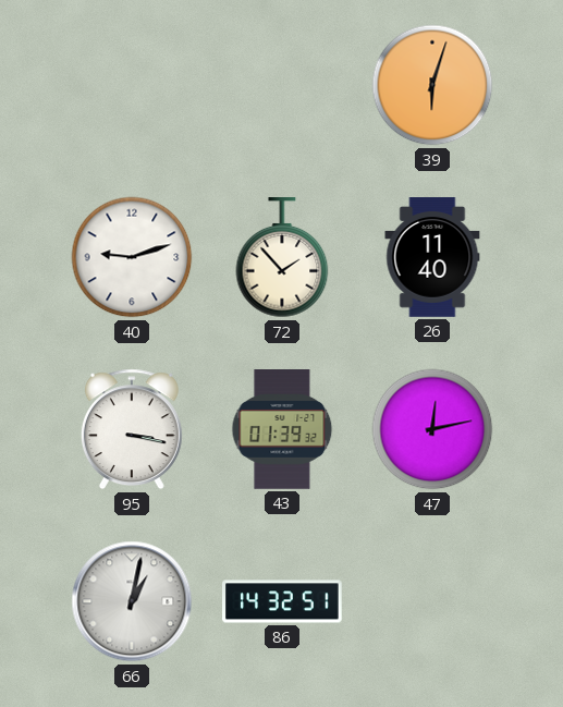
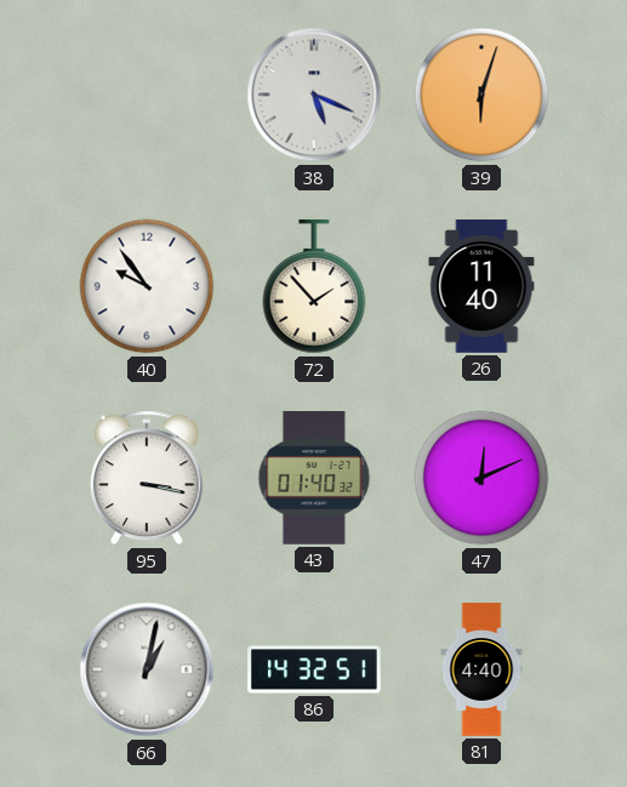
38: none -> 5:19
40: 9:12 -> 9:54
43: 01:39 -> 01:40
47: 12:13 -> 12:11
81: none -> 4:40
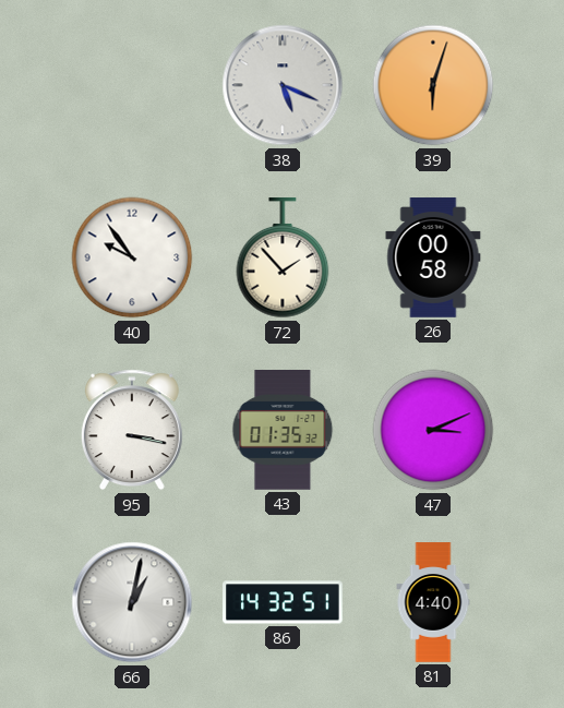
26: 11:40 -> 00:58
43: 01:40 -> 01:35
47: 12:11 -> 3:11
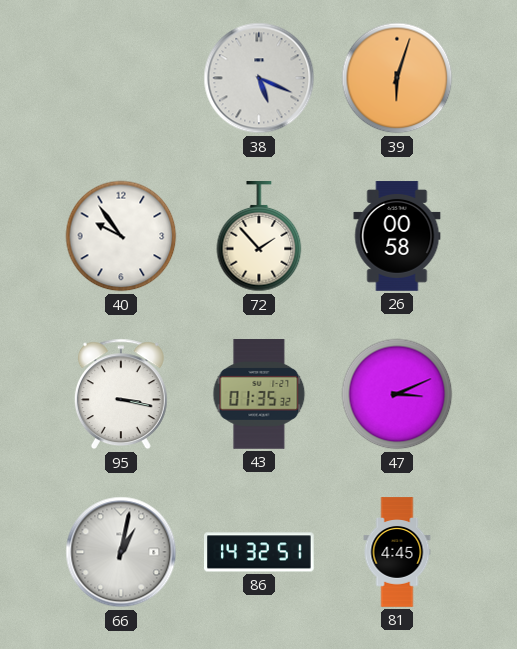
81: 4:40 -> 4:45
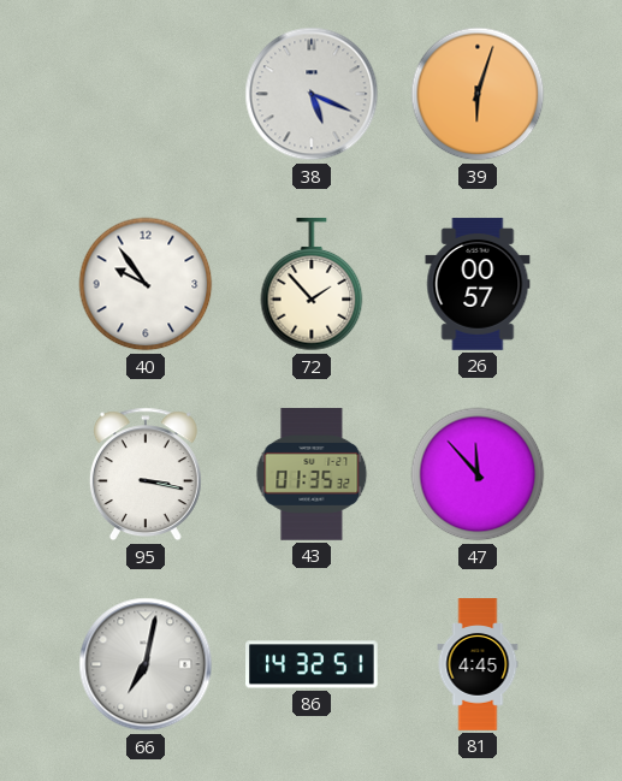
26: 00:58 -> 00:57
47: 3:11 -> 11:53
66: 1:02 -> 7:02
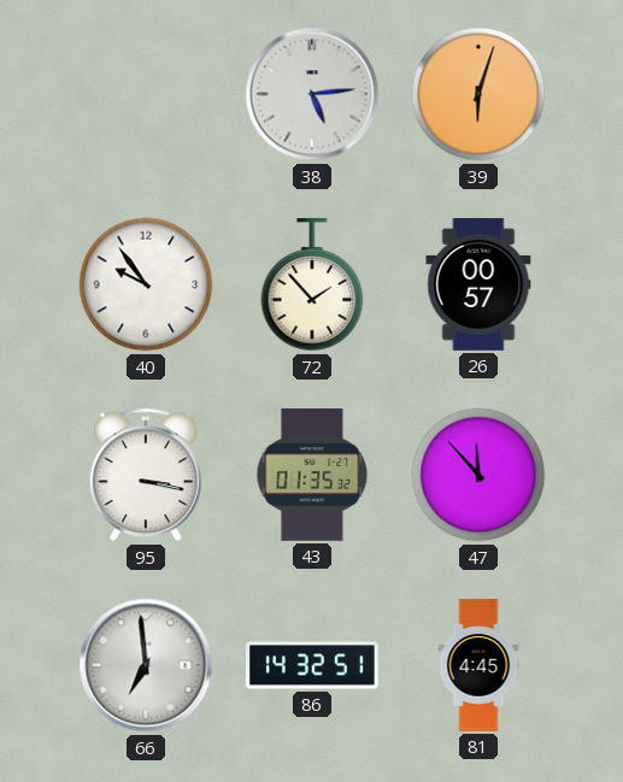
38: 5:19 -> 5:14
66: 7:02 -> 6:59
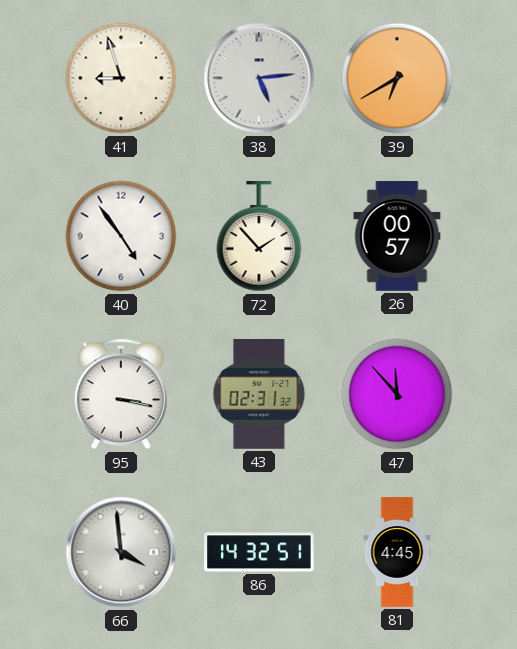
41: none -> 8:57
39: 6:03 -> 6:40
40: 9:54 -> 4:54
43: 01:35 -> 02:31
66: 6:59 -> 3:59
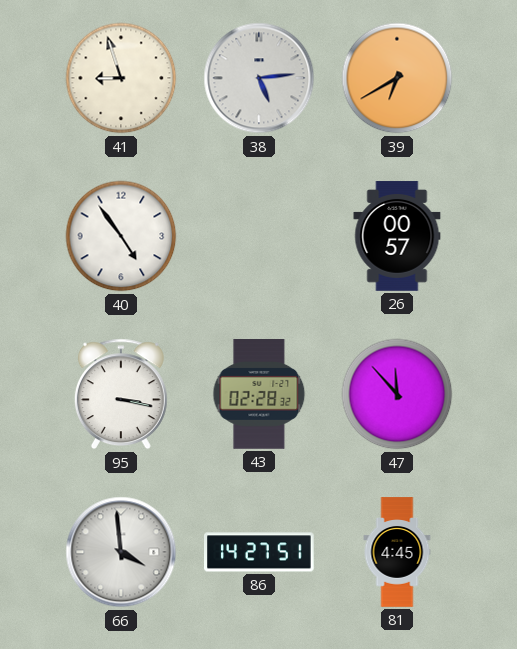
72: 1:53 -> none
43: 02:31 -> 02:28
86: 14:32 -> 14:27
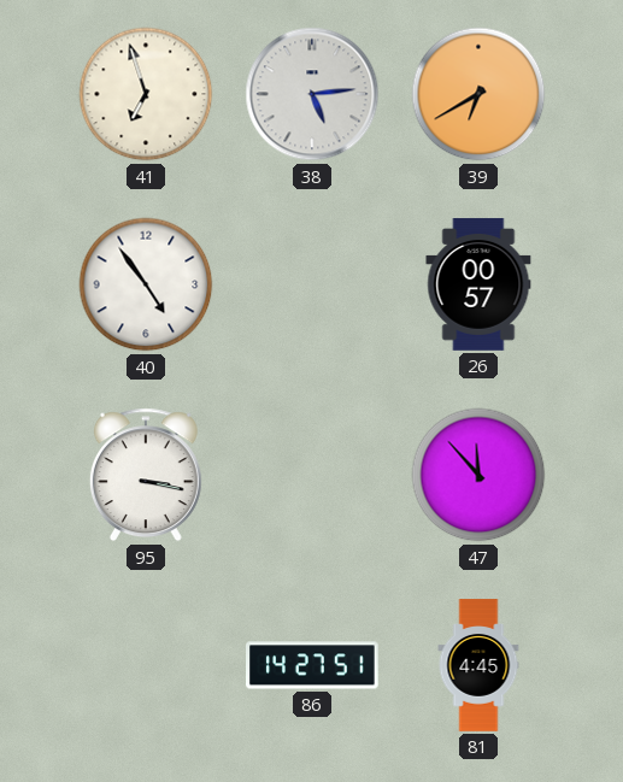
41: 8:57 -> 6:57
43: 02:28 -> none
66: 3:59 -> none
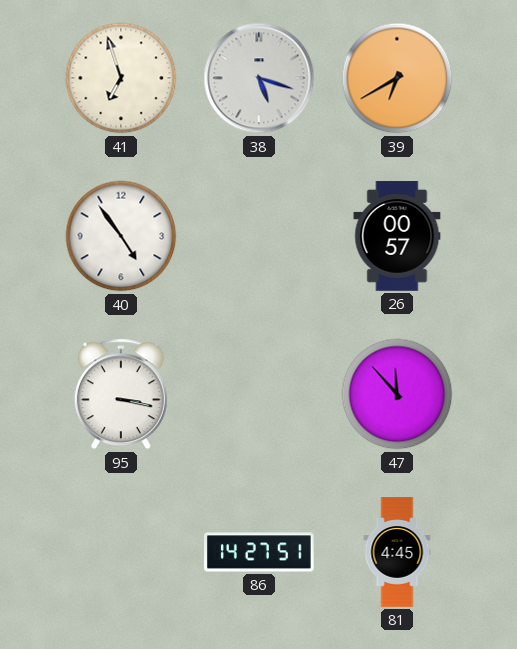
38: 5:14 -> 5:18
